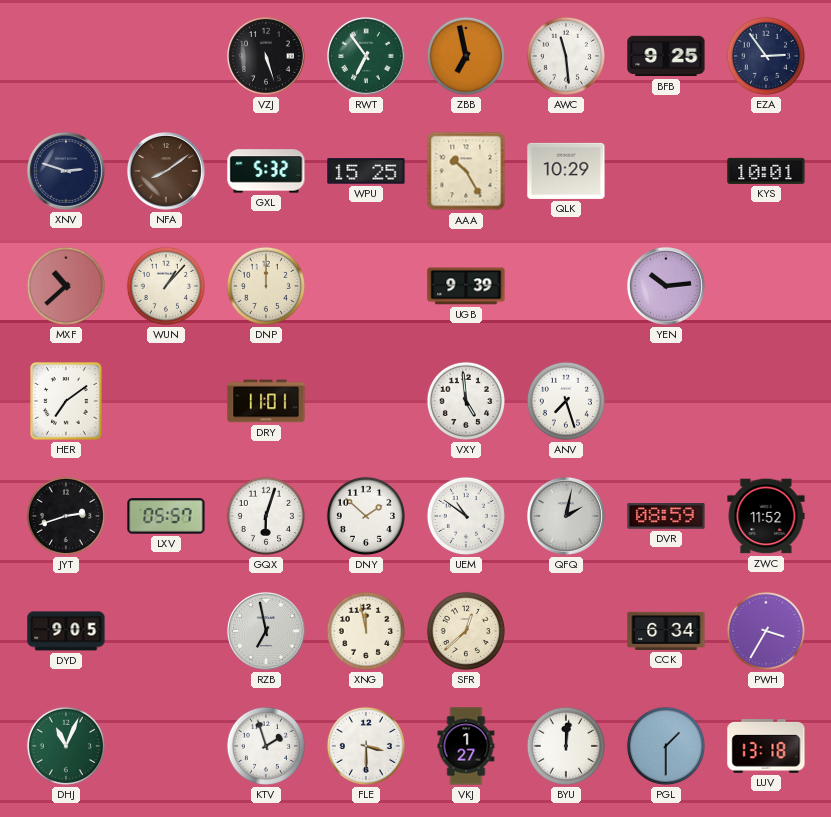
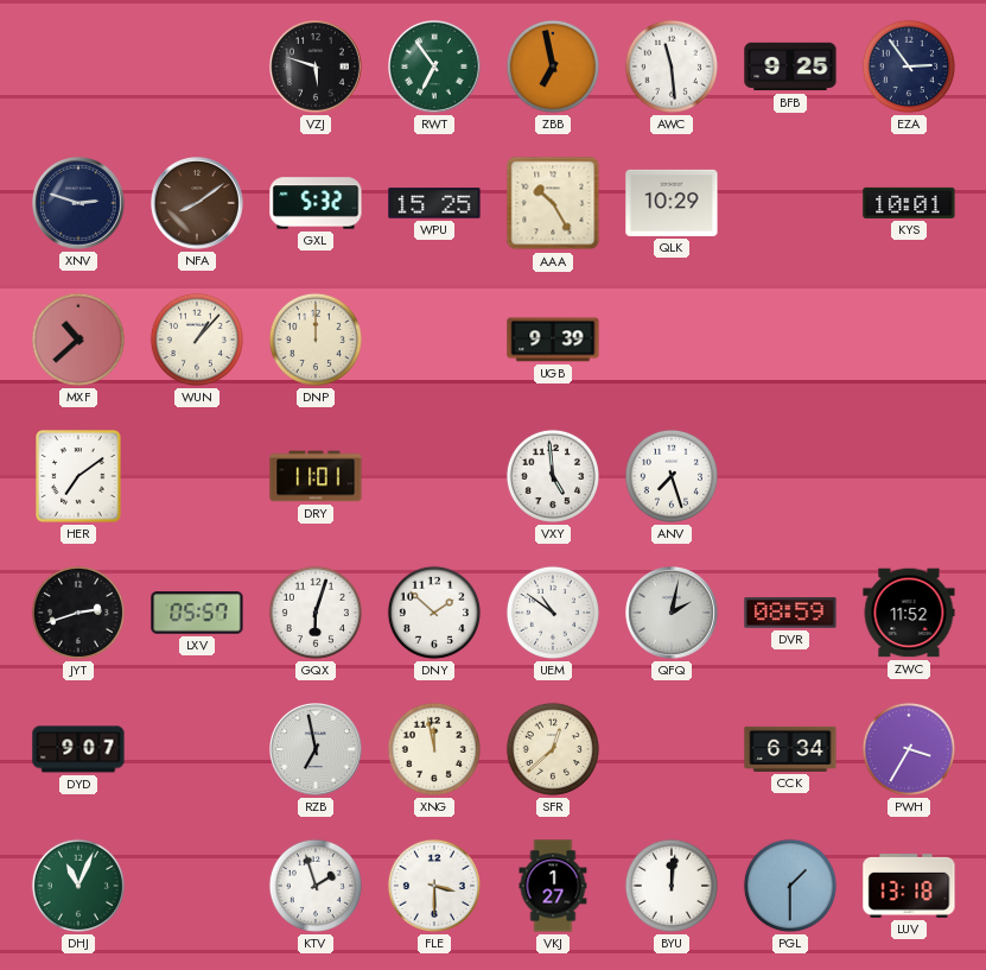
VZJ: 5:27 -> 5:48
YEN: 10:14 -> none
DYD: 9:05 -> 9:07
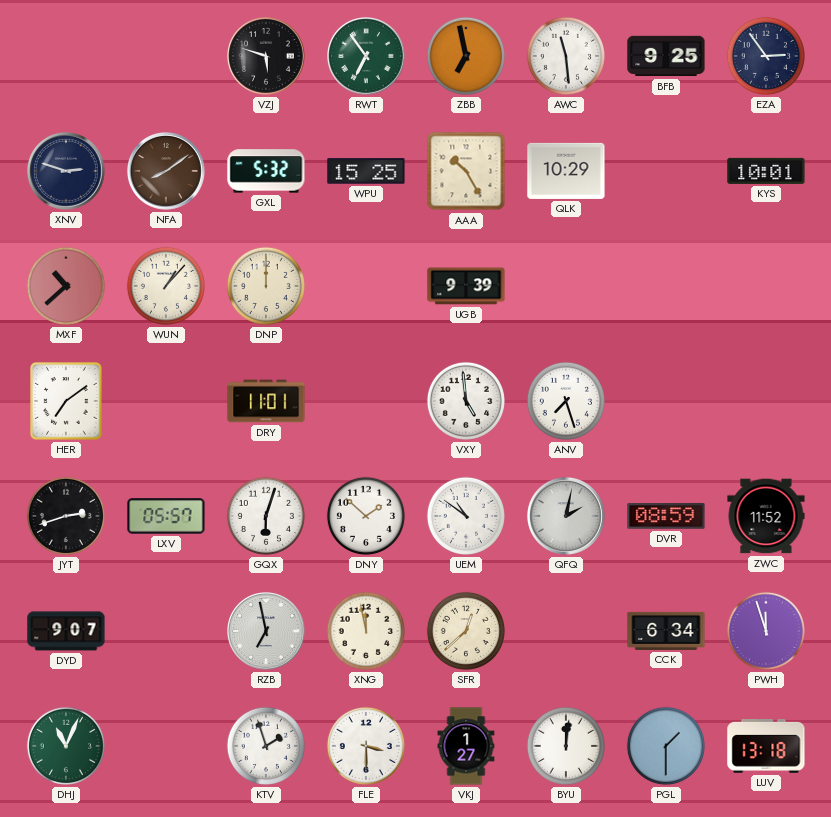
PWH: 3:35 -> 11:57
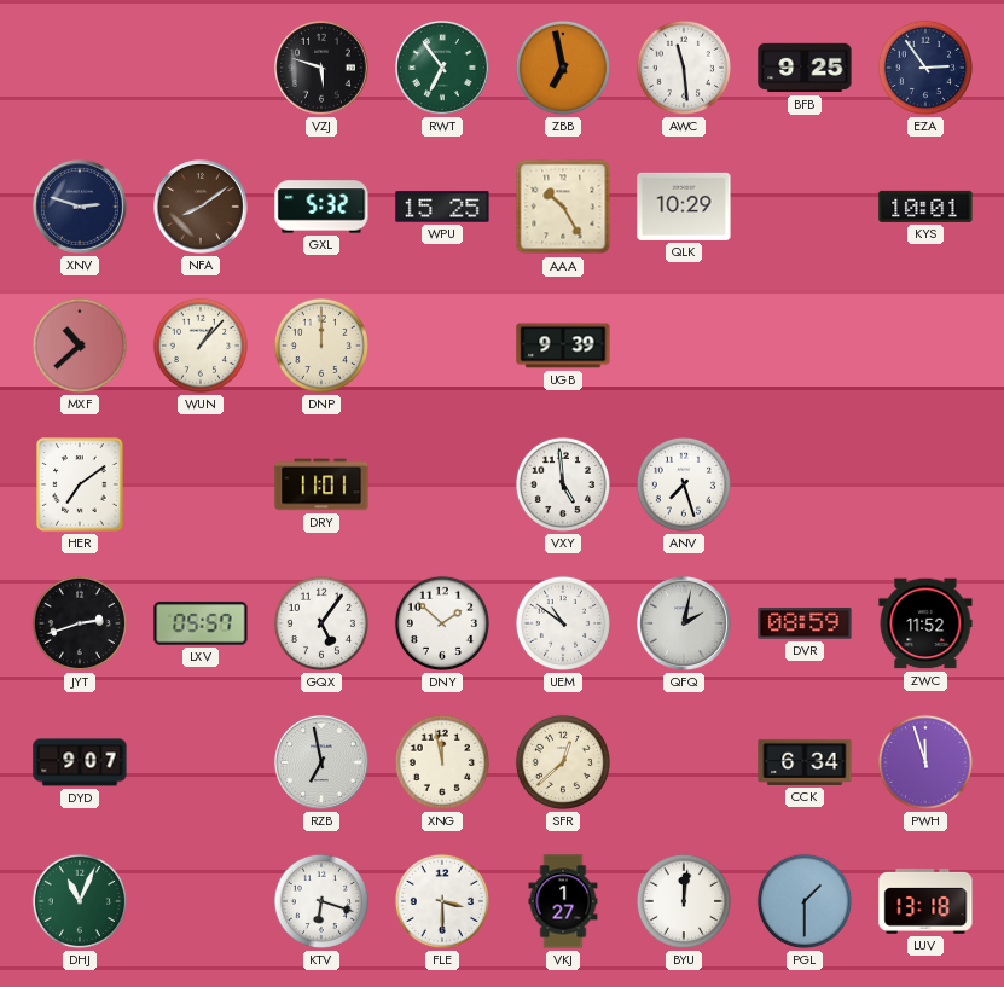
GQX: 6:03 -> 5:06
KTV: 1:57 -> 6:18
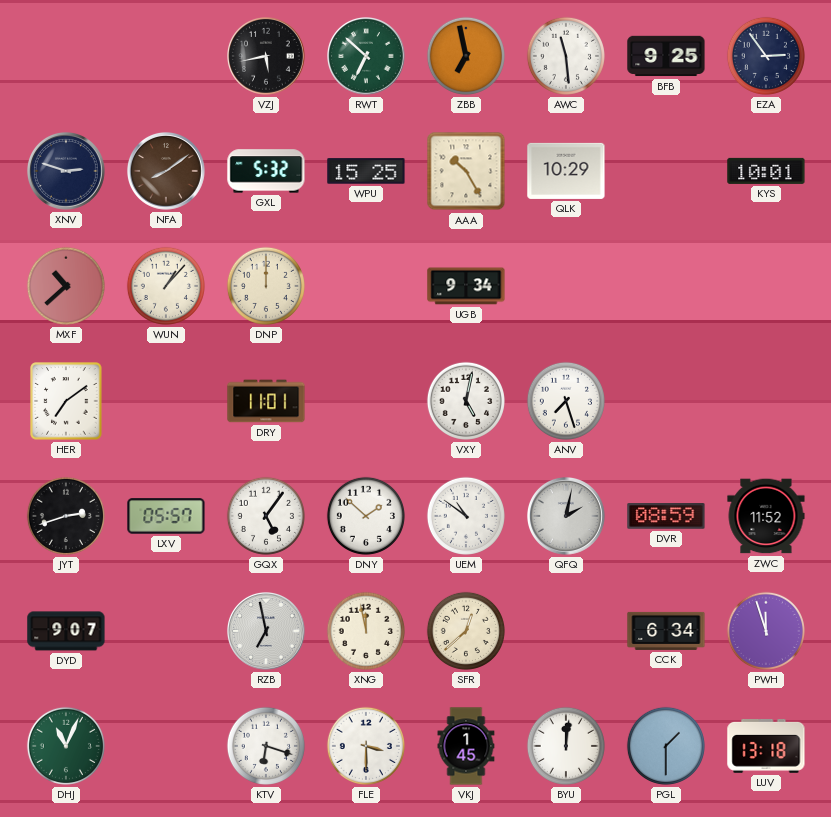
VZJ: 5:48 -> 5:43
RWT: 6:54 -> 6:52
UGB: 9:39 -> 9:34
VXY: 4:59 -> 5:02
VKJ: 1:27 -> 1:45
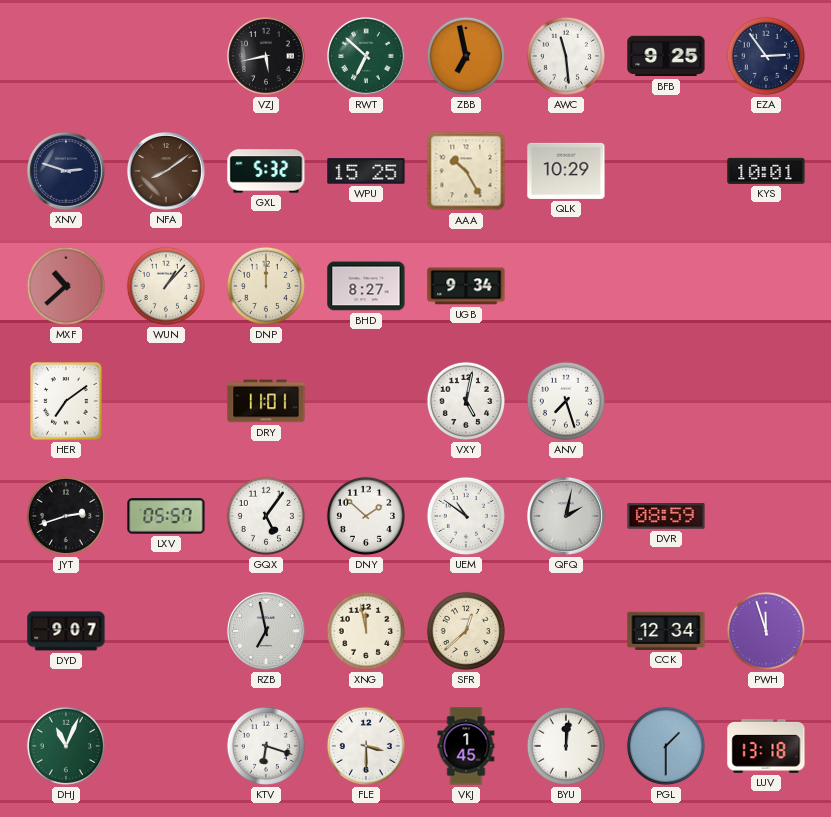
BHD: none -> 8:27
ZWC: 11:52 -> none
CCK: 6:34 -> 12:34
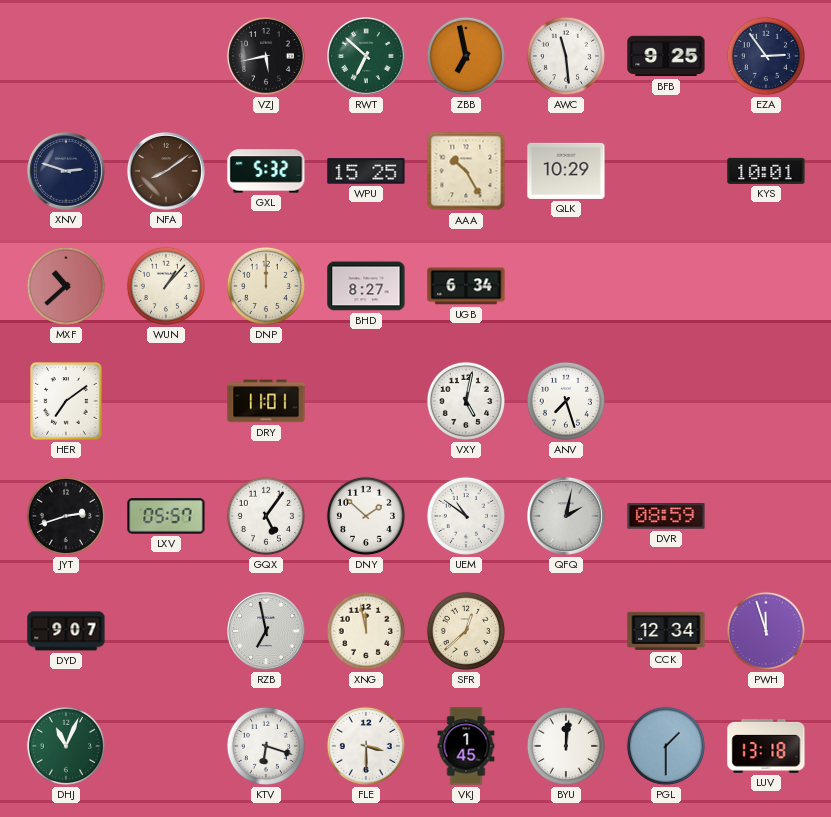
UGB: 9:34 -> 6:34
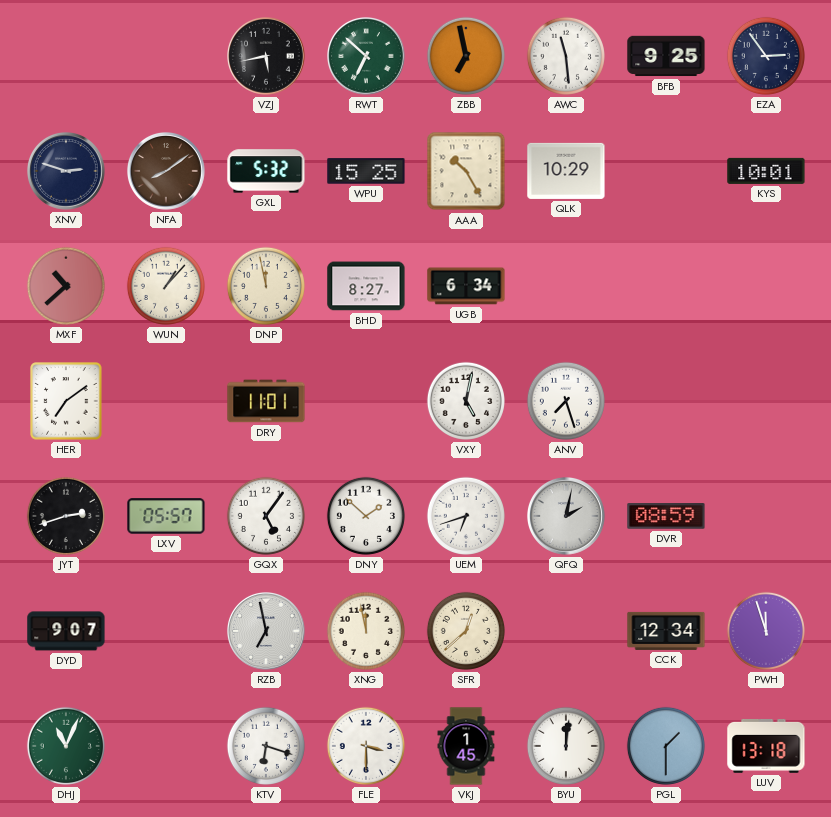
DNP: 12:00 -> 11:58
UEM: 10:51 -> 6:42
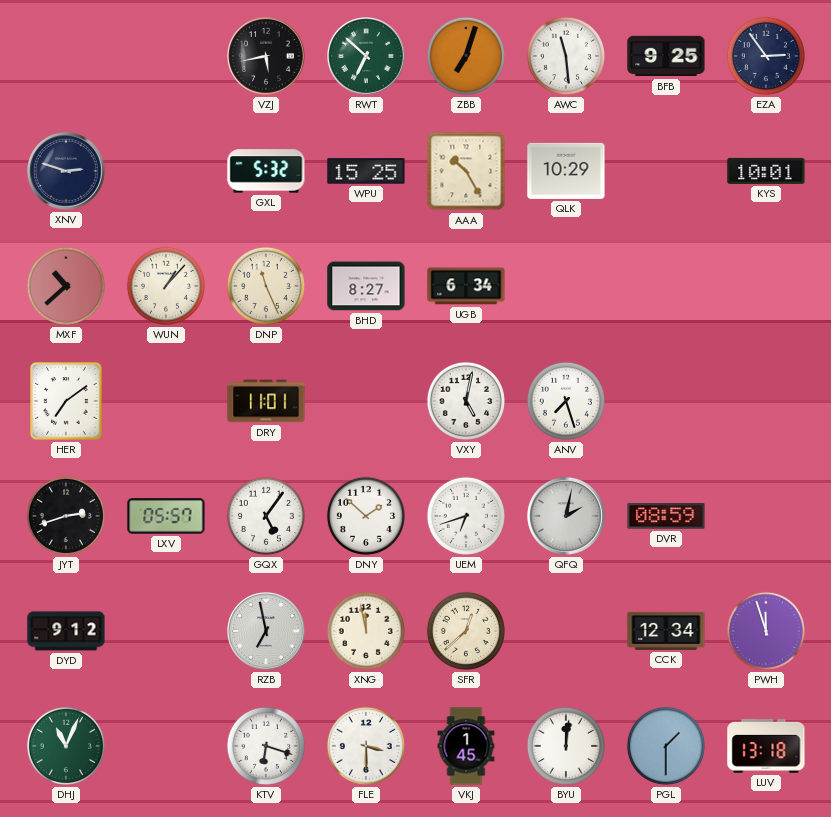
ZBB: 6:58 -> 7:03
NFA: 8:09 -> none
DNP: 11:58 -> 11:26
DYD: 9:07 -> 9:12
